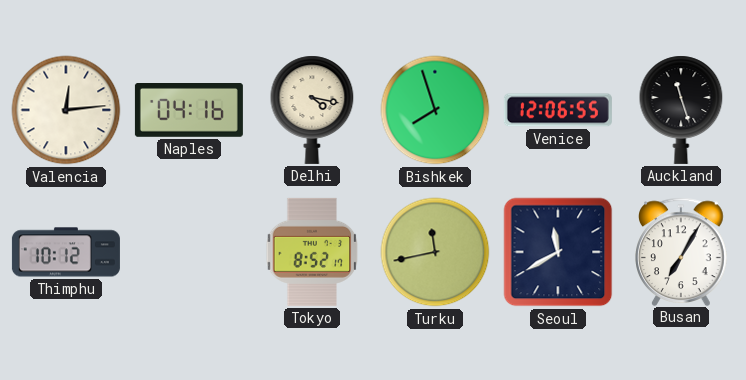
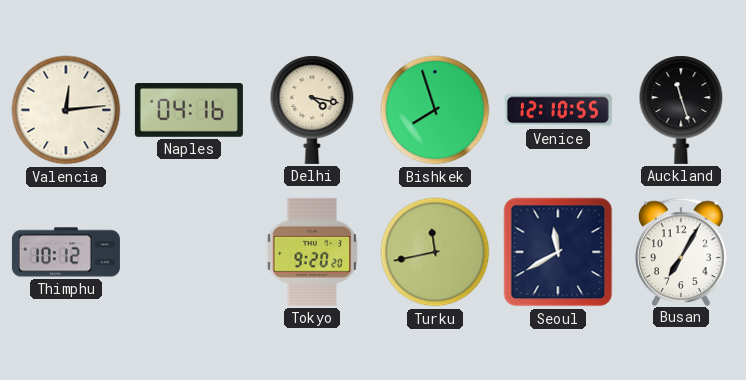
Venice: 12:06 -> 12:10
Tokyo: 8:52 -> 9:20
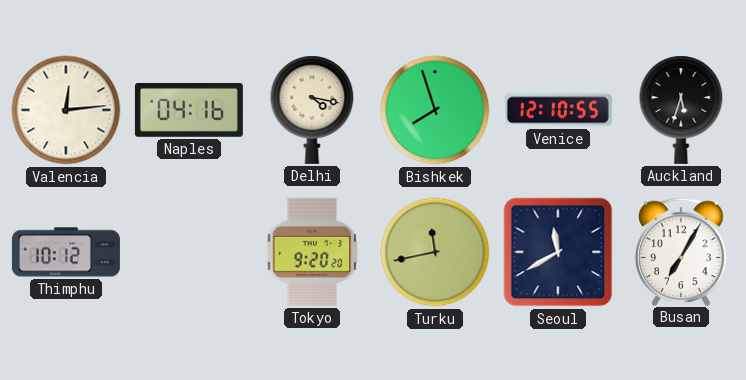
Auckland: 11:27 -> 5:33
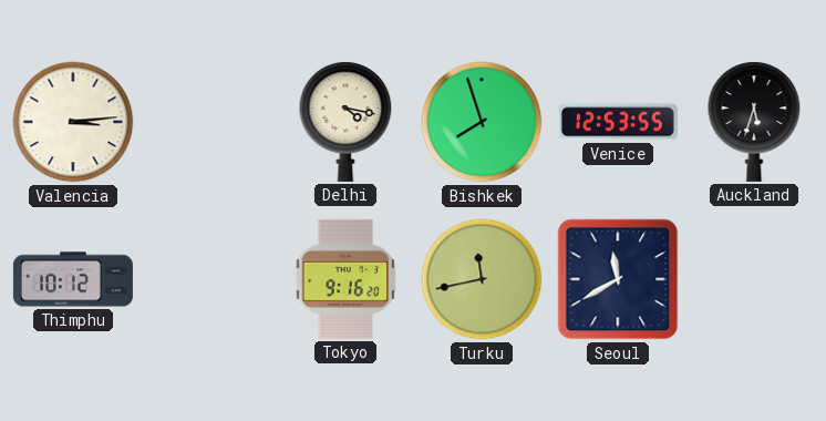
Valencia: 12:14 -> 3:14
Naples: 04:16 -> none
Venice: 12:10 -> 12:53
Tokyo: 9:20 -> 9:16
Busan: 7:05 -> none
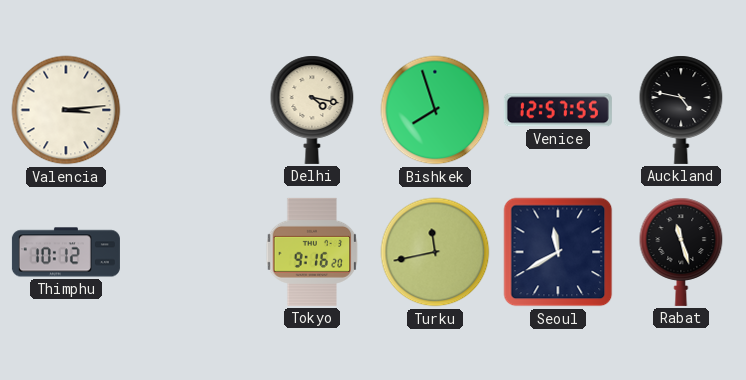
Venice: 12:53 -> 12:57
Auckland: 5:33 -> 4:47
Rabat: none -> 11:27
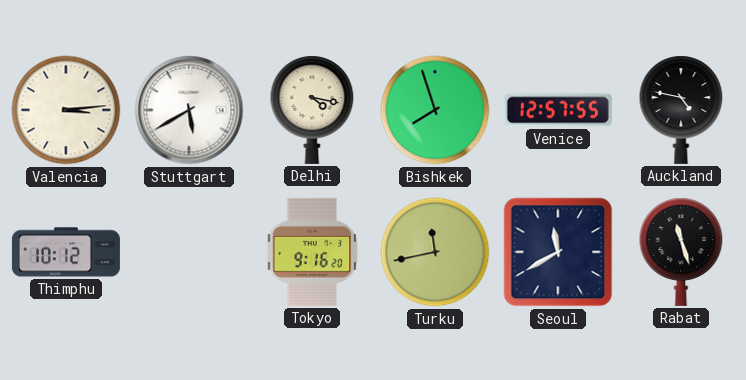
Stuttgart: none -> 5:40
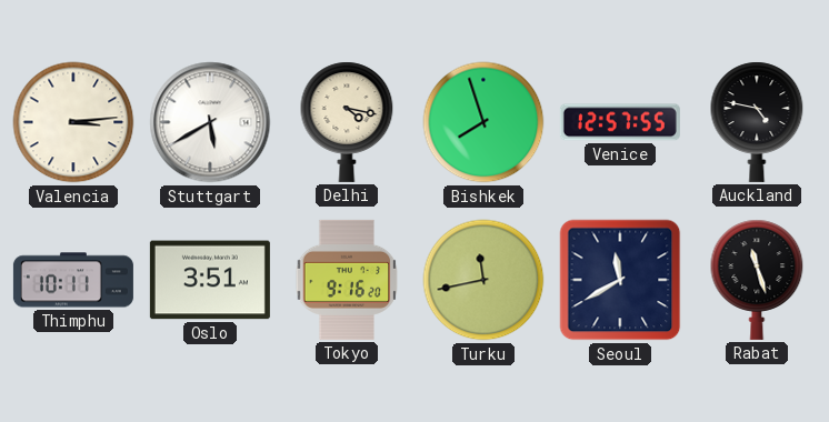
Thimphu: 10:12 -> 10:11
Oslo: none -> 3:51
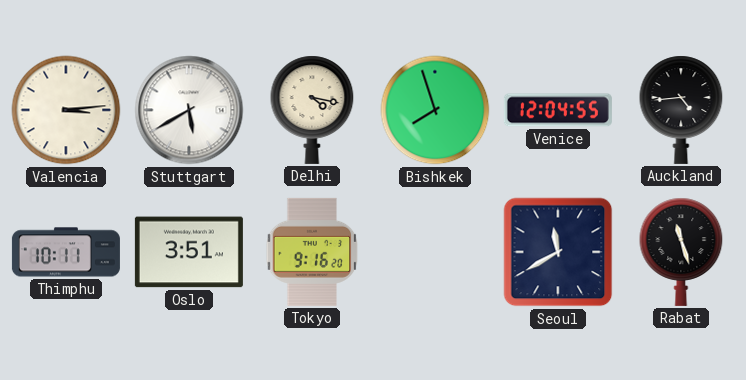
Venice: 12:57 -> 12:04
Auckland: 4:47 -> 4:44
Turku: 11:43 -> none
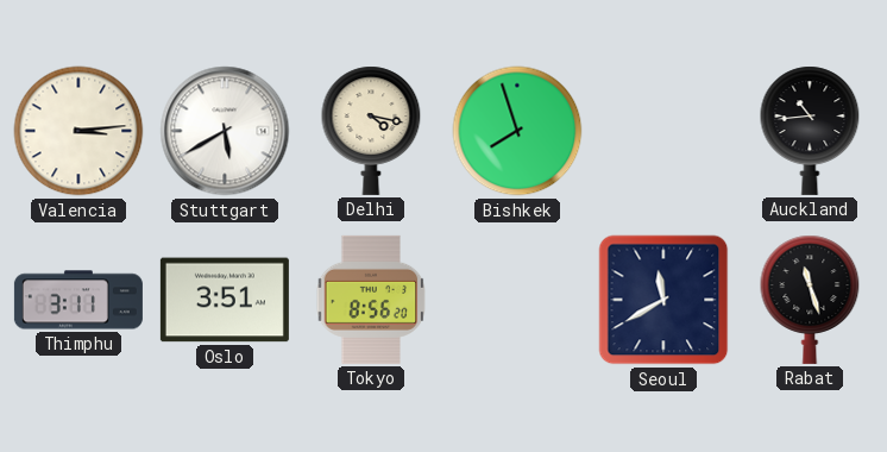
Venice: 12:04 -> none
Auckland: 4:44 -> 10:44
Thimphu: 10:11 -> 3:11
Tokyo: 9:16 -> 8:56
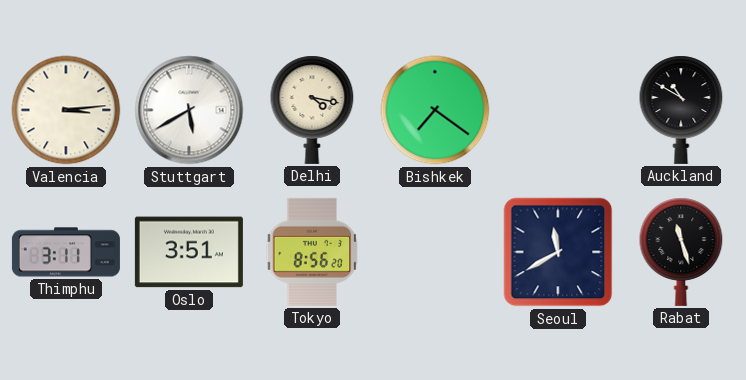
Bishkek: 7:57 -> 7:21
Auckland: 10:44 -> 10:50
